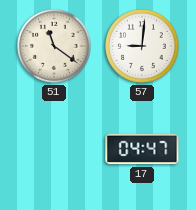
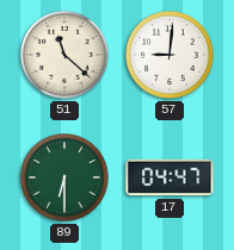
51: 11:21 -> 11:22
89: none -> 6:30
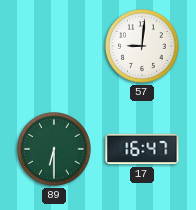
51: 11:22 -> none
17: 04:47 -> 16:47
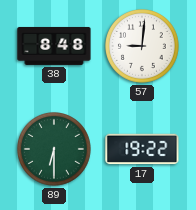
38: none -> 8:48
17: 16:47 -> 19:22
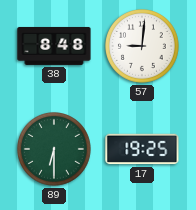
17: 19:22 -> 19:25
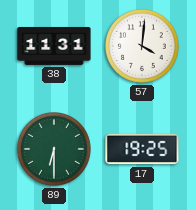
38: 8:48 -> 11:31
57: 9:01 -> 4:01
